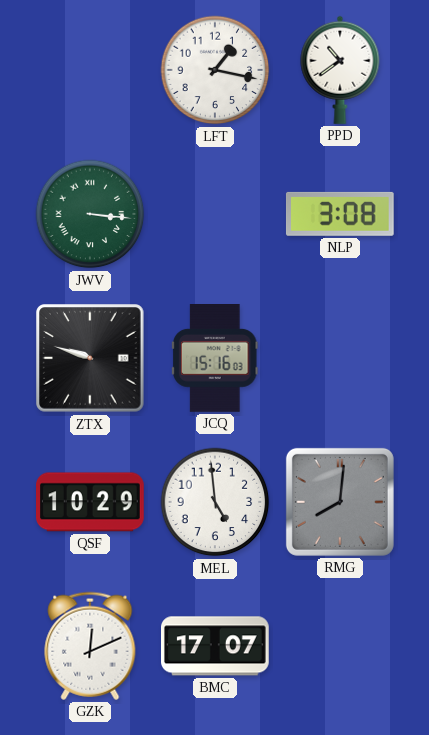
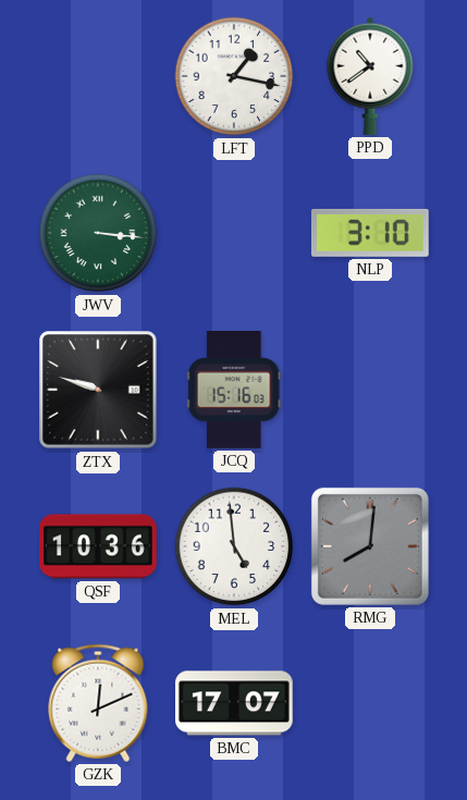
NLP: 3:08 -> 3:10
QSF: 10:29 -> 10:36
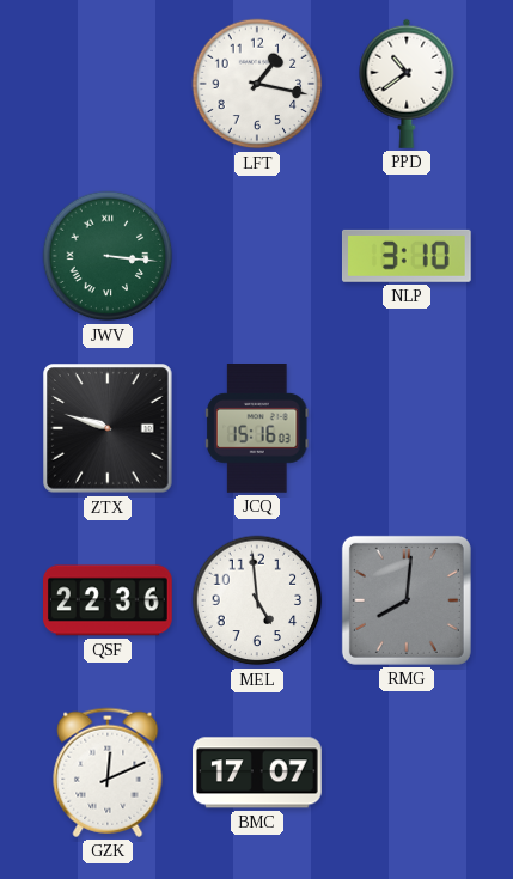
QSF: 10:36 -> 22:36
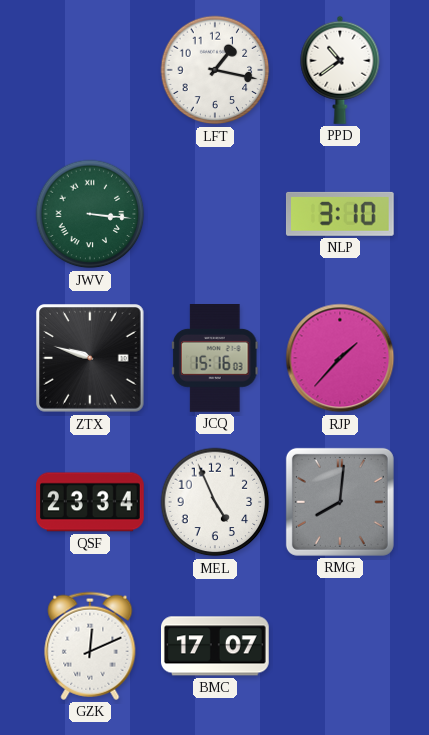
RJP: none -> 1:37
QSF: 22:36 -> 23:34
MEL: 4:59 -> 4:56
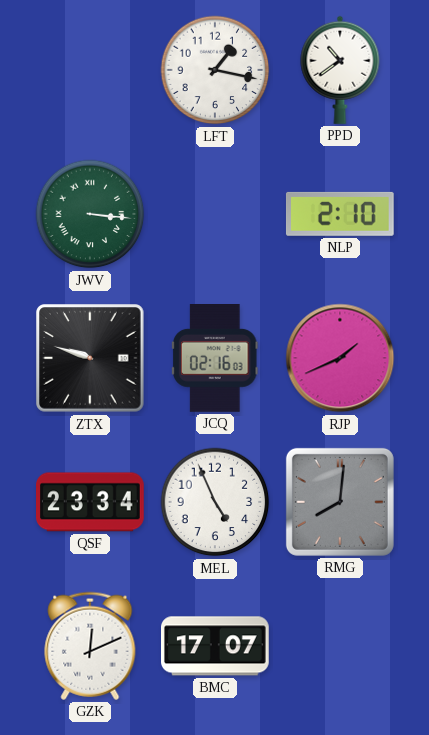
NLP: 3:10 -> 2:10
JCQ: 15:16 -> 02:16
RJP: 1:37 -> 1:41
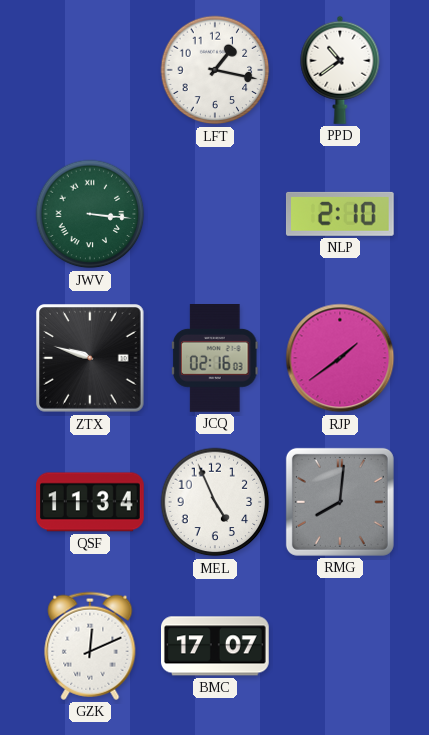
RJP: 1:41 -> 1:39
QSF: 23:34 -> 11:34
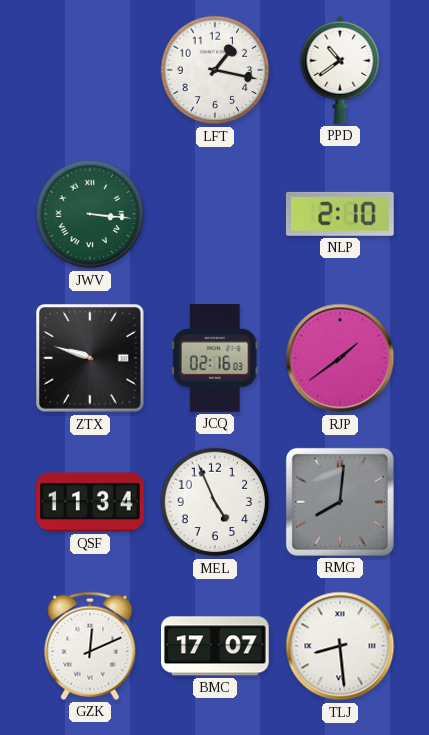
TLJ: none -> 8:29
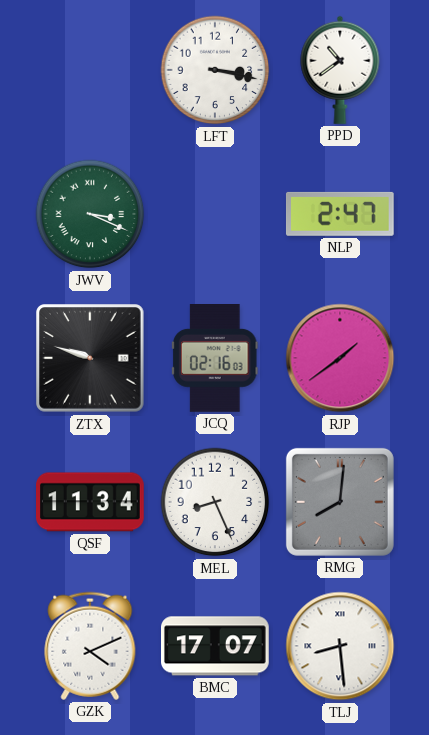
LFT: 1:17 -> 3:17
JWV: 3:16 -> 3:19
NLP: 2:10 -> 2:47
MEL: 4:56 -> 8:26
GZK: 12:11 -> 4:11
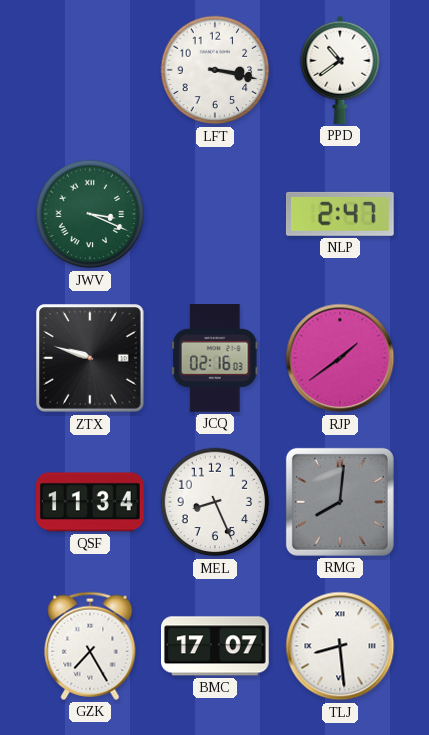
GZK: 4:11 -> 7:25
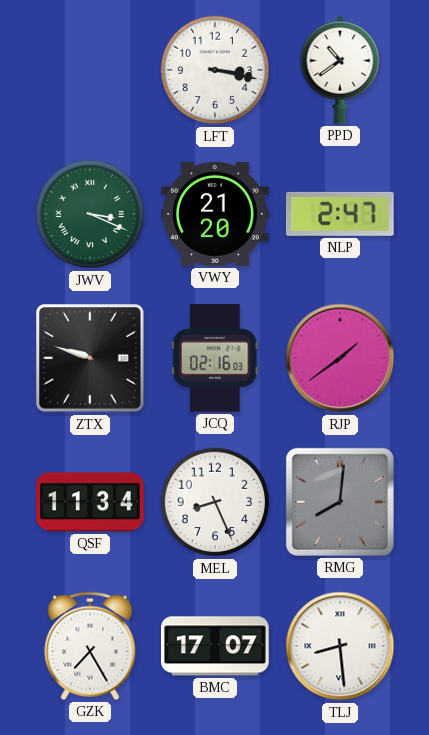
VWY: none -> 21:20
